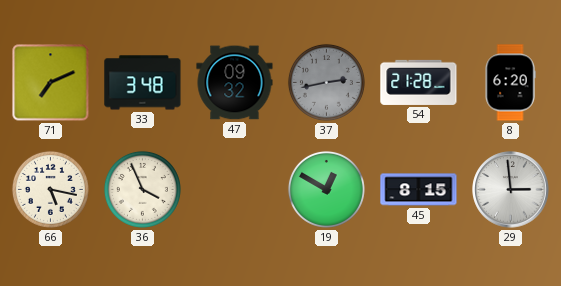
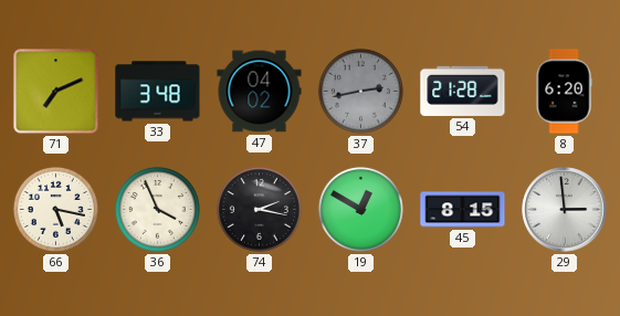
47: 09:32 -> 04:02
74: none -> 2:17
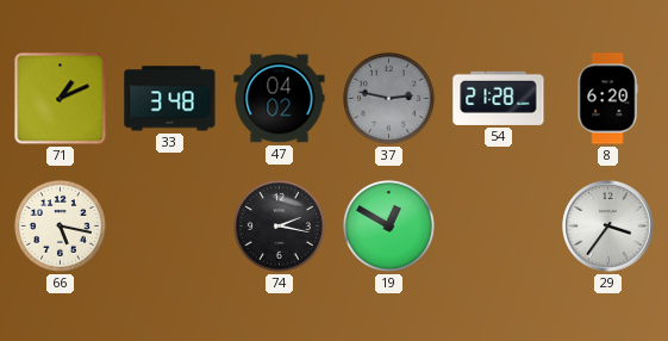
71: 7:11 -> 1:11
37: 2:43 -> 2:47
36: 3:56 -> none
45: 8:15 -> none
29: 2:59 -> 3:36
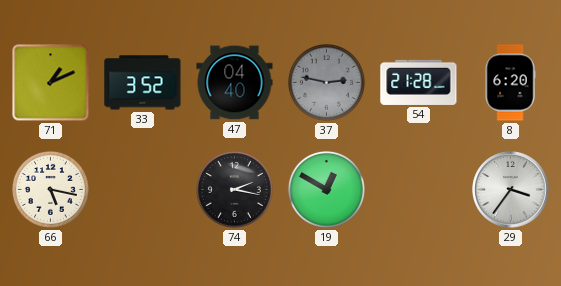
33: 3:48 -> 3:52
47: 04:02 -> 04:40
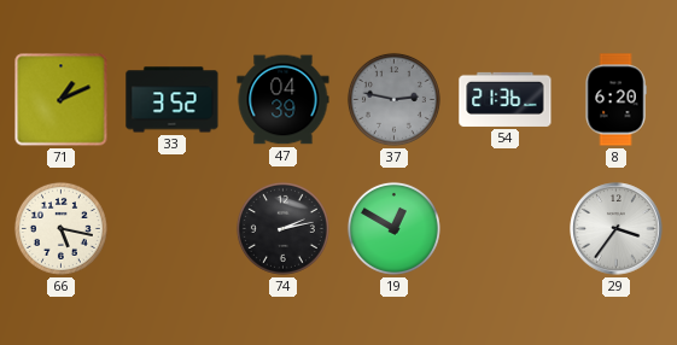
47: 04:40 -> 04:39
54: 21:28 -> 21:36
74: 2:17 -> 2:13
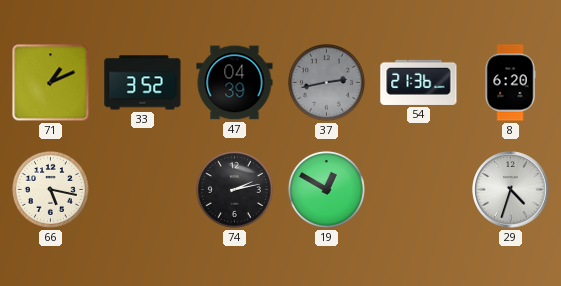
37: 2:47 -> 2:43
29: 3:36 -> 4:33
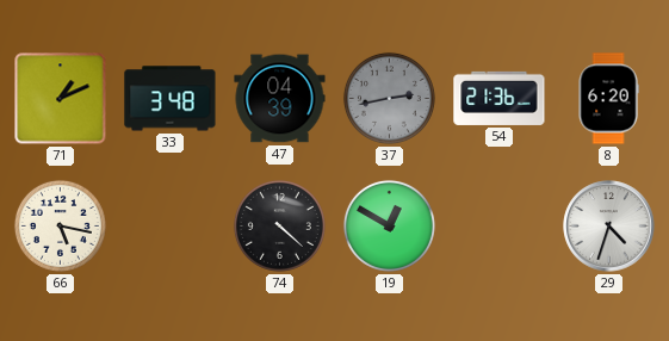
33: 3:52 -> 3:48
74: 2:13 -> 4:22
